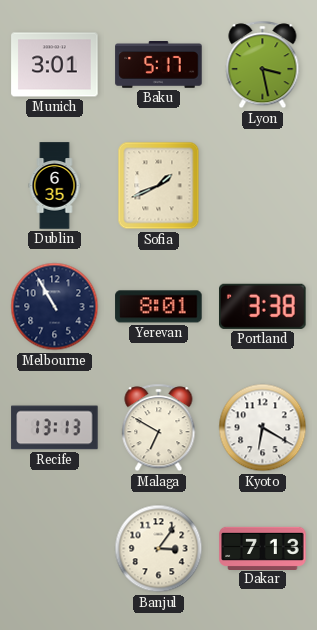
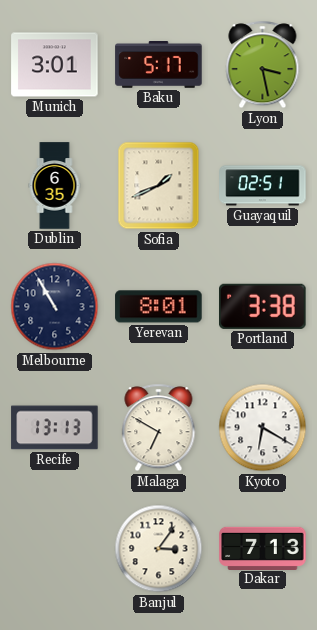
Guayaquil: none -> 02:51
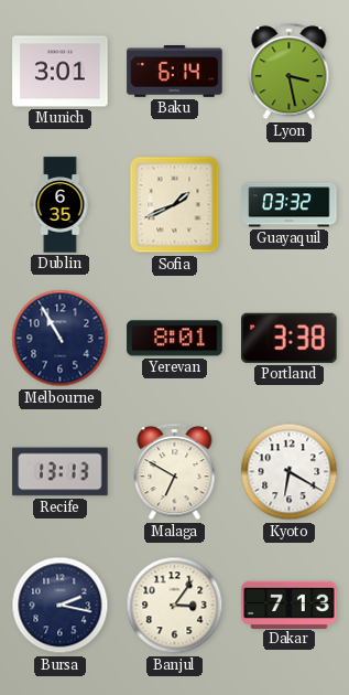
Baku: 5:17 -> 6:14
Guayaquil: 02:51 -> 03:32
Bursa: none -> 2:17
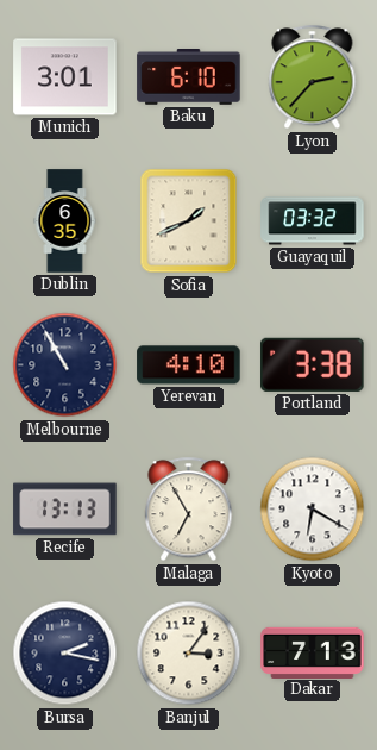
Baku: 6:14 -> 6:10
Lyon: 3:28 -> 2:37
Yerevan: 8:01 -> 4:10
Malaga: 6:50 -> 6:55
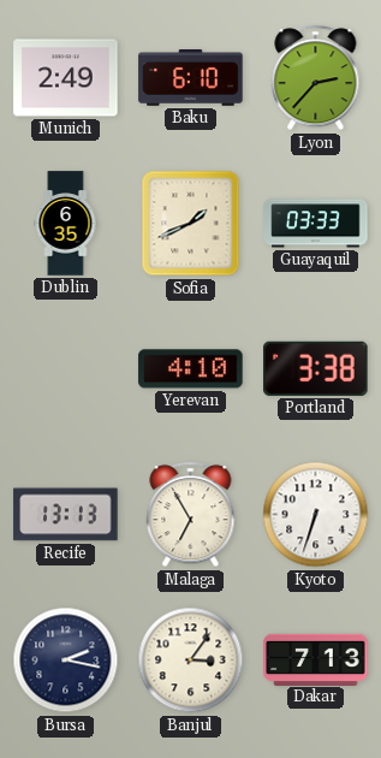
Munich: 3:01 -> 2:49
Guayaquil: 03:32 -> 03:33
Melbourne: 10:55 -> none
Kyoto: 6:20 -> 6:33
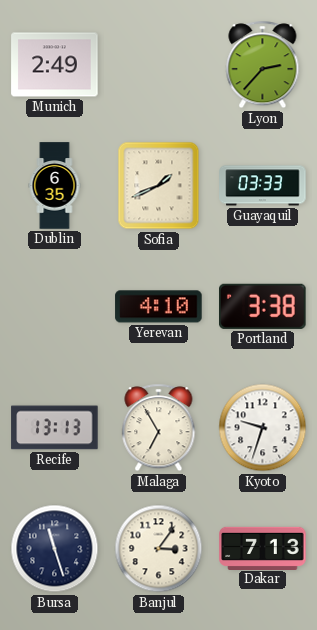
Baku: 6:10 -> none
Kyoto: 6:33 -> 9:33
Bursa: 2:17 -> 11:27
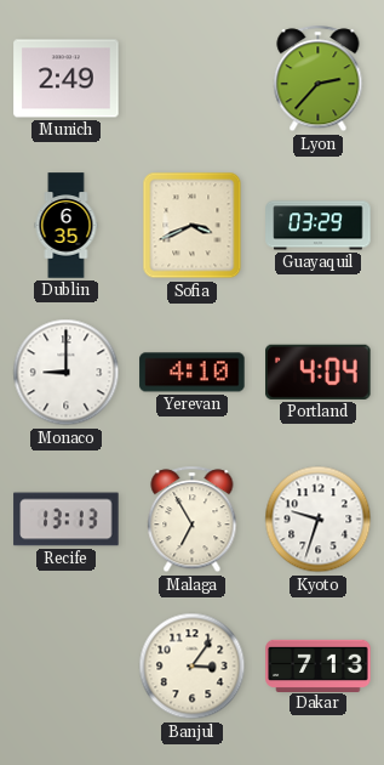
Sofia: 1:41 -> 3:41
Guayaquil: 03:33 -> 03:29
Monaco: none -> 9:00
Portland: 3:38 -> 4:04
Bursa: 11:27 -> none
